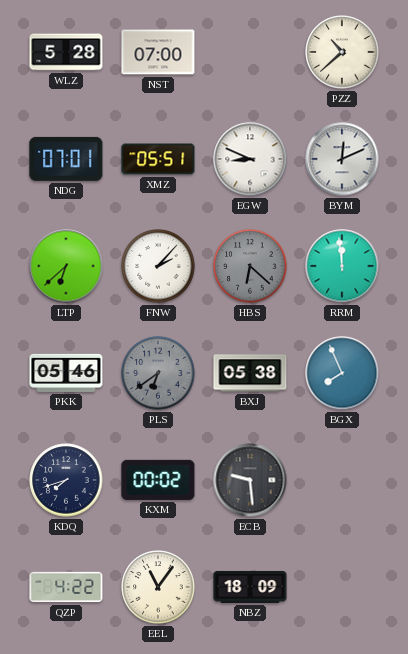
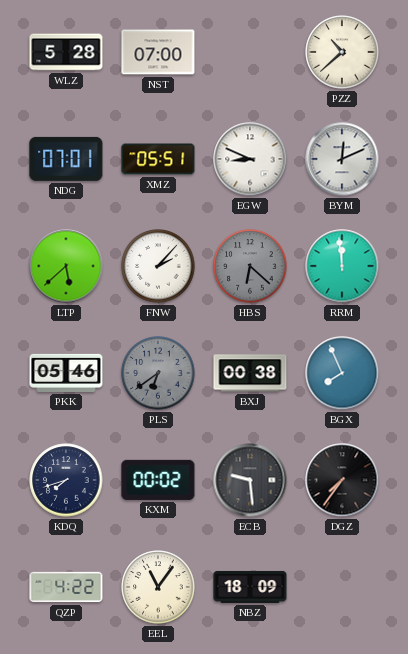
LTP: 6:38 -> 5:38
BXJ: 05:38 -> 00:38
DGZ: none -> 7:36
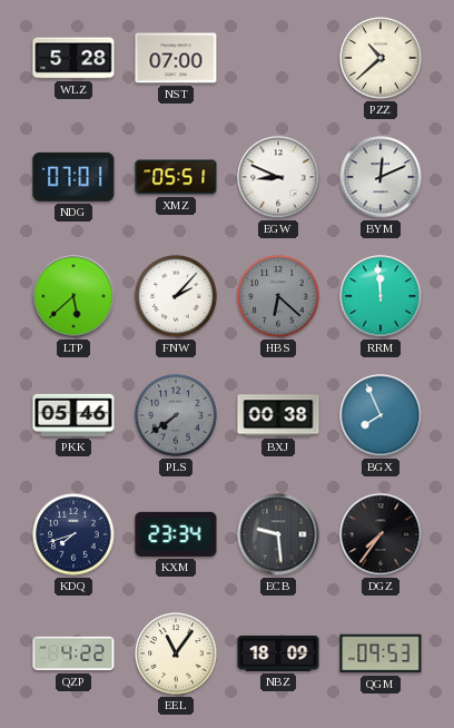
PLS: 6:39 -> 7:39
KXM: 00:02 -> 23:34
QGM: none -> 09:53
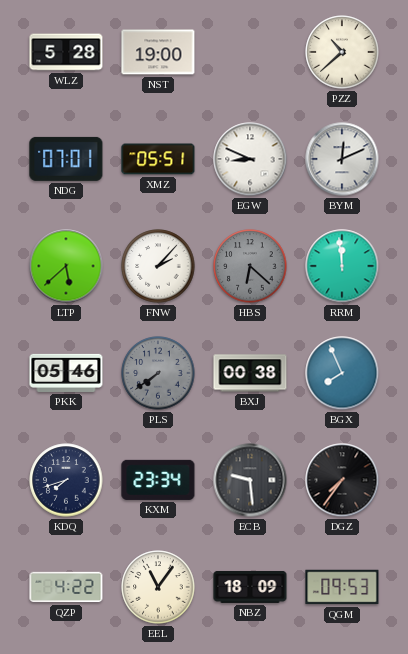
NST: 07:00 -> 19:00
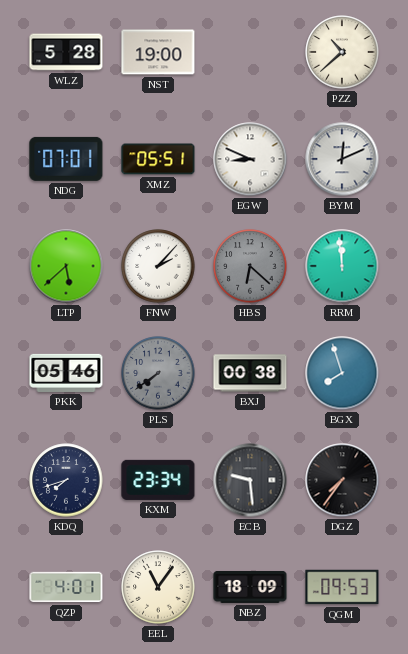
BGX: 7:56 -> 7:57
QZP: 4:22 -> 4:01
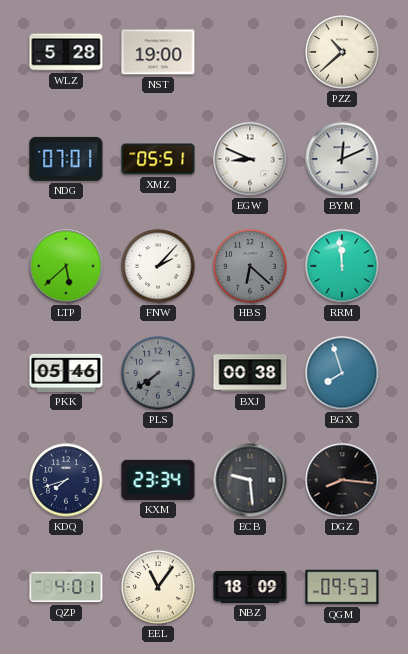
DGZ: 7:36 -> 8:16
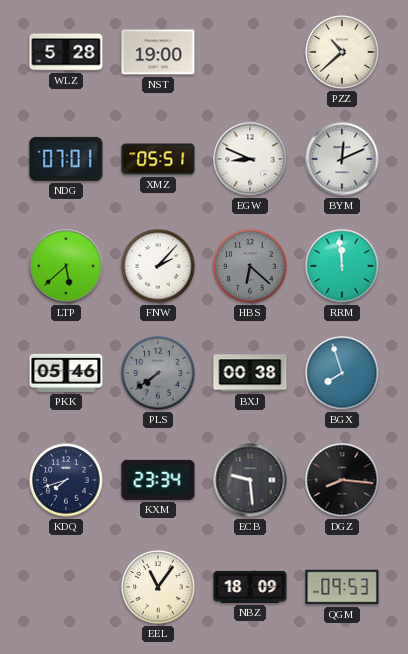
QZP: 4:01 -> none
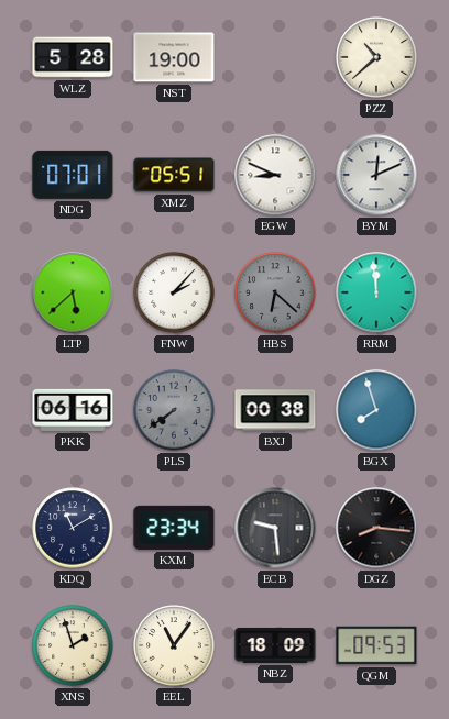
PKK: 05:46 -> 06:16
KDQ: 7:42 -> 11:10
XNS: none -> 1:57
